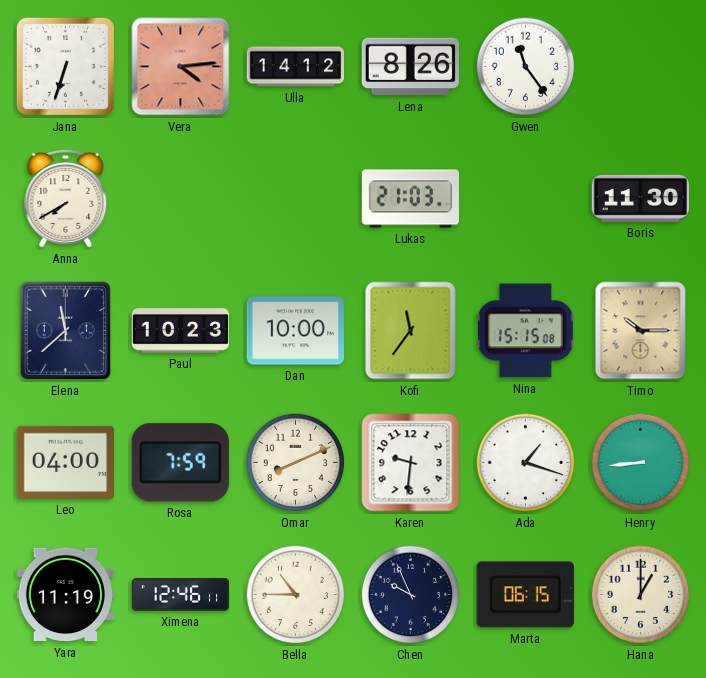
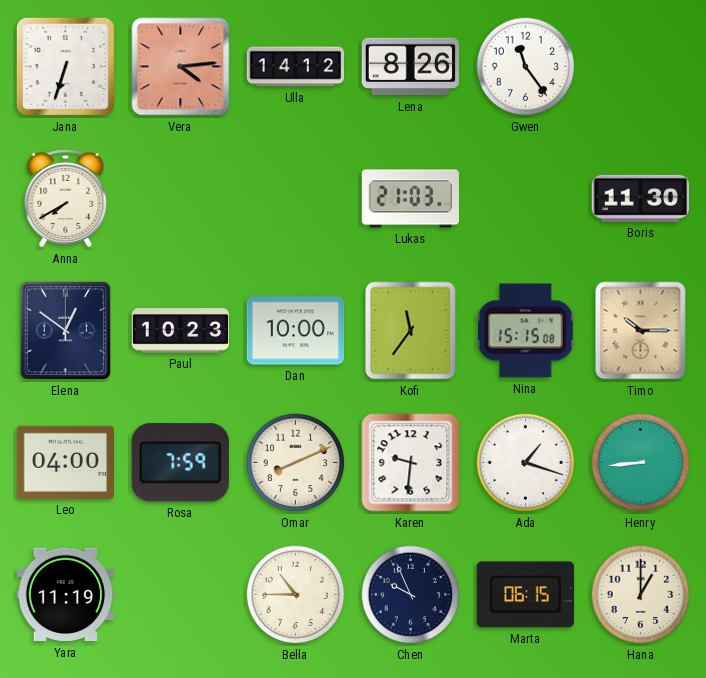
Elena: 11:38 -> 12:51
Ximena: 12:46 -> none
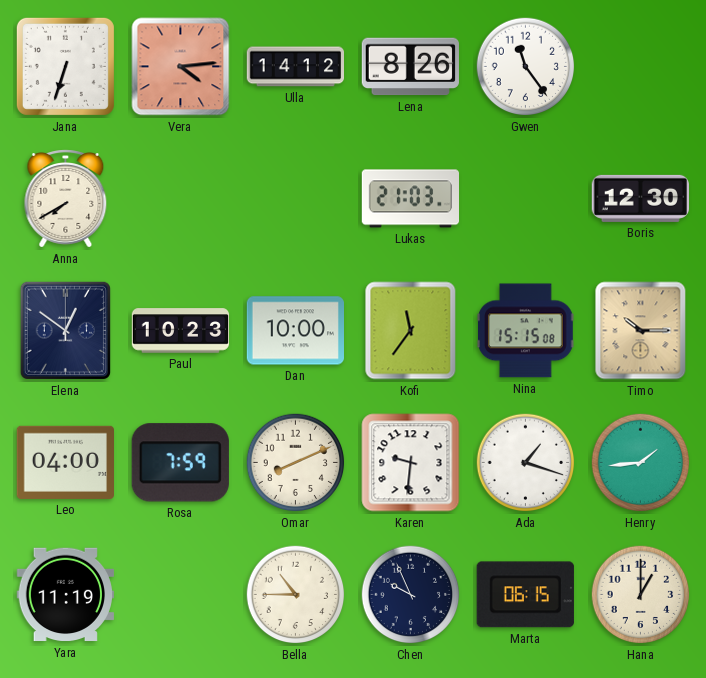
Boris: 11:30 -> 12:30
Henry: 8:44 -> 1:44
